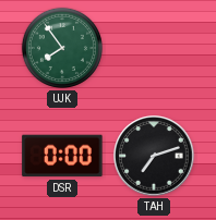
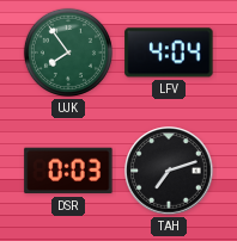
LFV: none -> 4:04
DSR: 0:00 -> 0:03
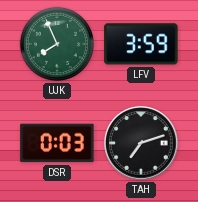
UJK: 7:54 -> 7:56
LFV: 4:04 -> 3:59
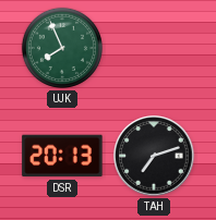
LFV: 3:59 -> none
DSR: 0:03 -> 20:13
